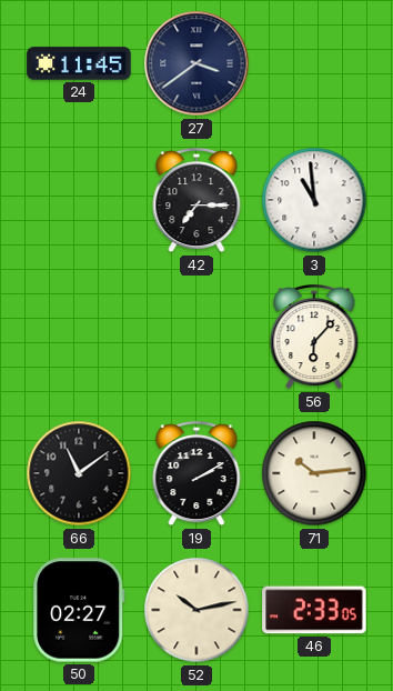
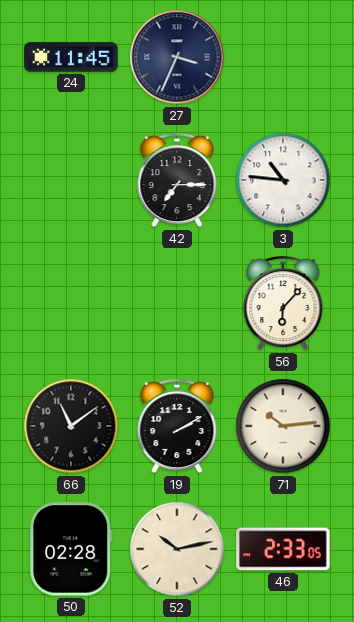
27: 3:39 -> 3:34
3: 10:59 -> 10:46
50: 02:27 -> 02:28
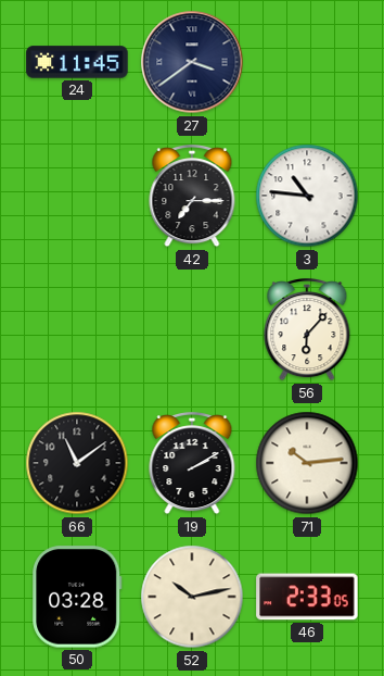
27: 3:34 -> 3:39
50: 02:28 -> 03:28
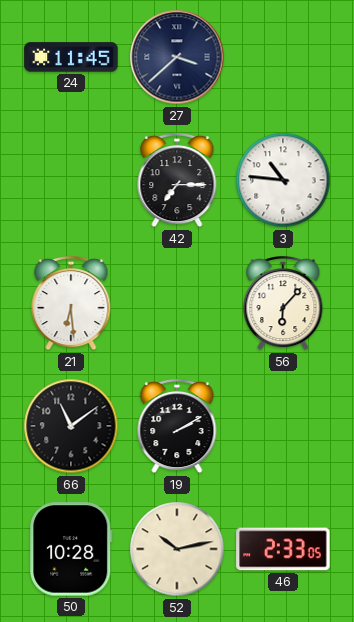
27: 3:39 -> 3:38
21: none -> 6:29
71: 10:14 -> none
50: 03:28 -> 10:28
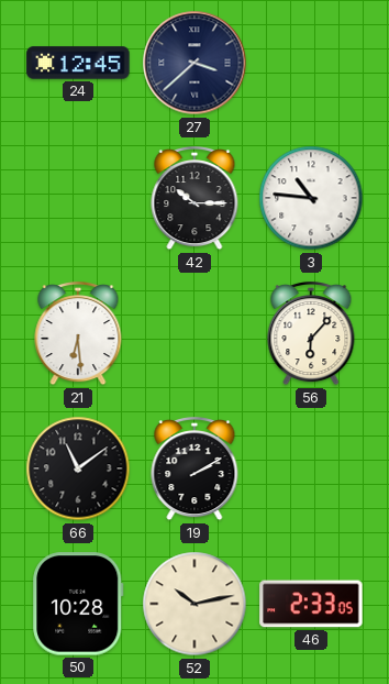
24: 11:45 -> 12:45
42: 7:15 -> 10:15
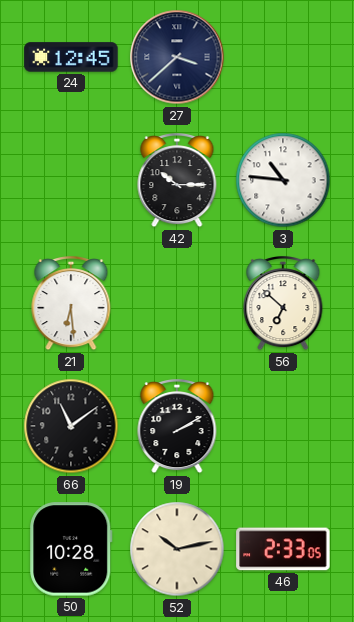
56: 6:07 -> 6:52
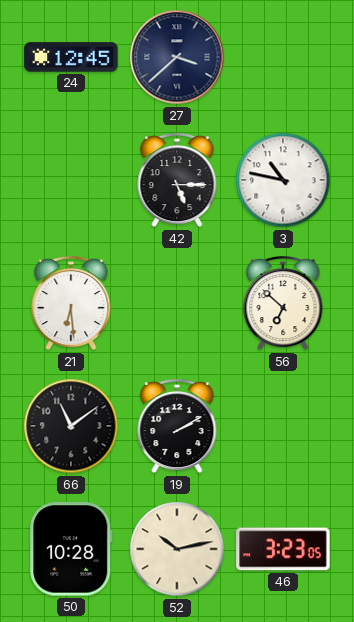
42: 10:15 -> 5:15
3: 10:46 -> 10:47
46: 2:33 -> 3:23
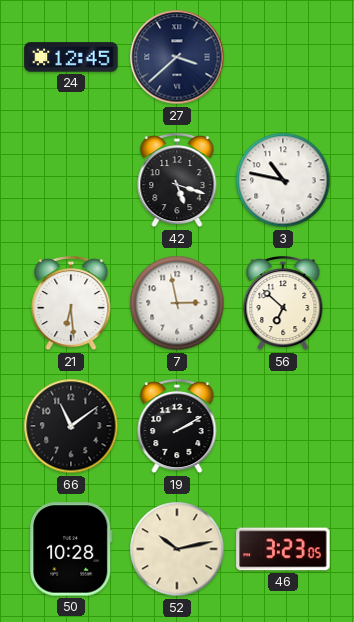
42: 5:15 -> 5:18
7: none -> 2:58
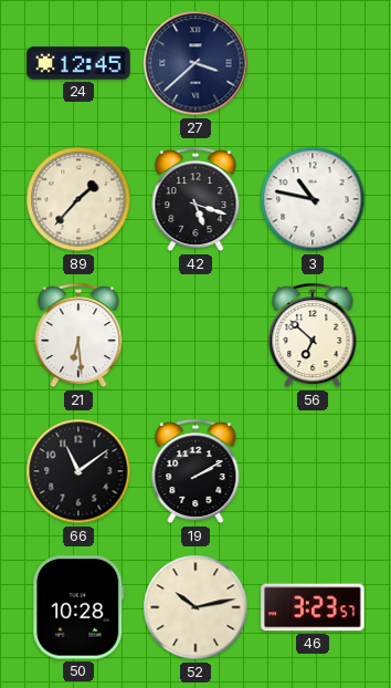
89: none -> 1:37
7: 2:58 -> none
46: 3:23:05 -> 3:23:57
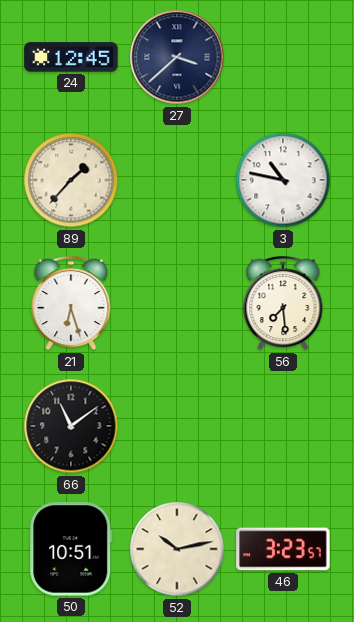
42: 5:18 -> none
21: 6:29 -> 6:27
56: 6:52 -> 7:29
19: 2:10 -> none
50: 10:28 -> 10:51
